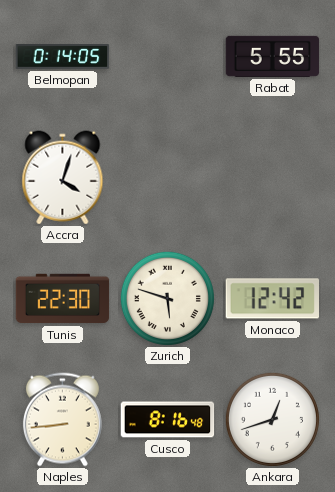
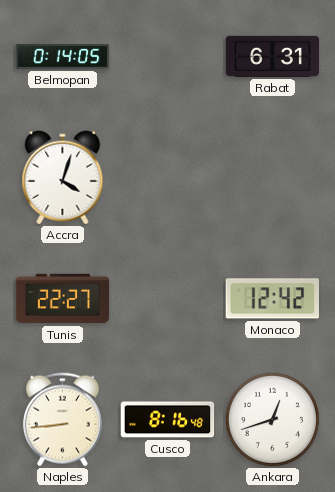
Rabat: 5:55 -> 6:31
Tunis: 22:30 -> 22:27
Zurich: 5:48 -> none
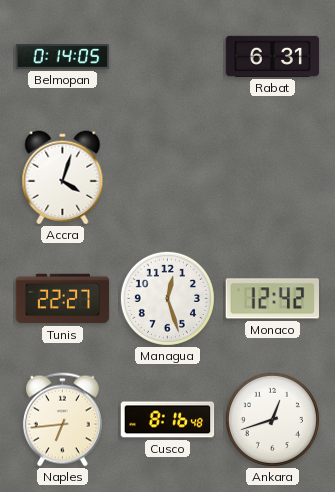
Managua: none -> 12:27
Naples: 8:44 -> 6:44
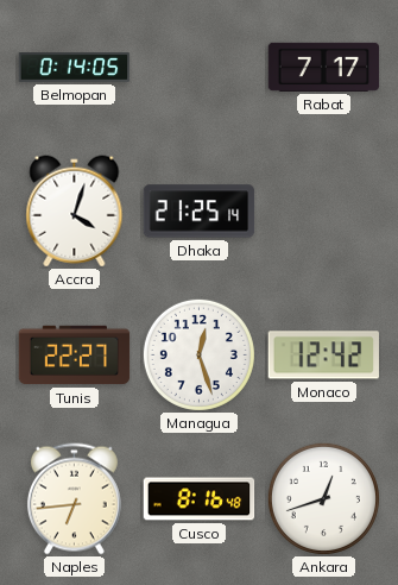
Rabat: 6:31 -> 7:17
Dhaka: none -> 21:25
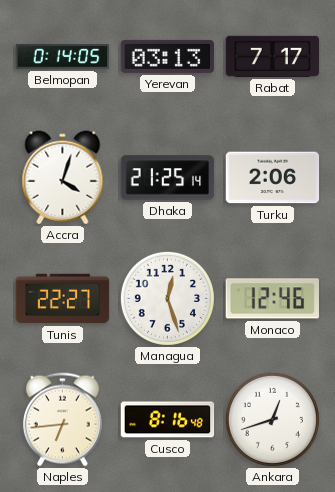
Yerevan: none -> 03:13
Turku: none -> 2:06
Monaco: 12:42 -> 12:46
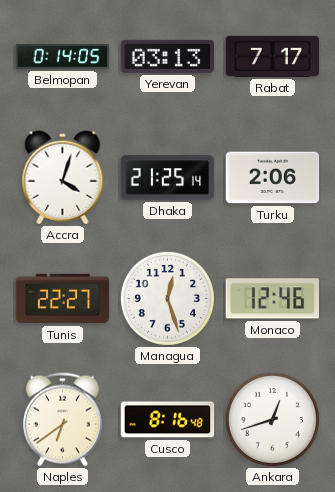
Naples: 6:44 -> 6:39
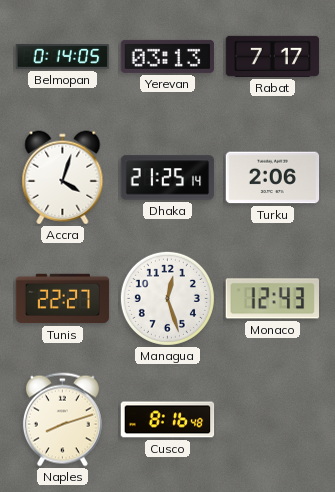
Monaco: 12:46 -> 12:43
Naples: 6:39 -> 8:12
Ankara: 12:42 -> none
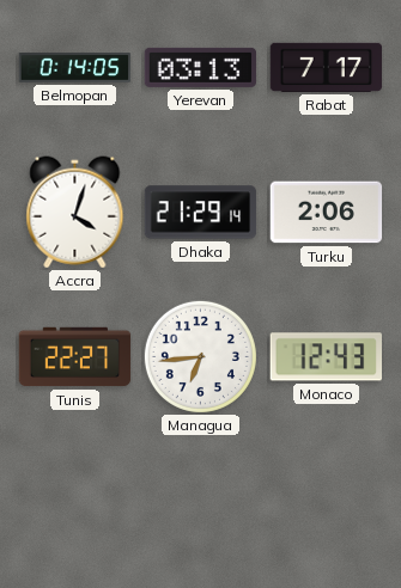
Dhaka: 21:25 -> 21:29
Managua: 12:27 -> 6:44
Naples: 8:12 -> none
Cusco: 8:16 -> none
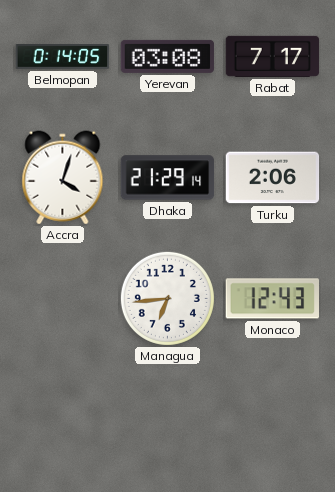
Yerevan: 03:13 -> 03:08
Tunis: 22:27 -> none
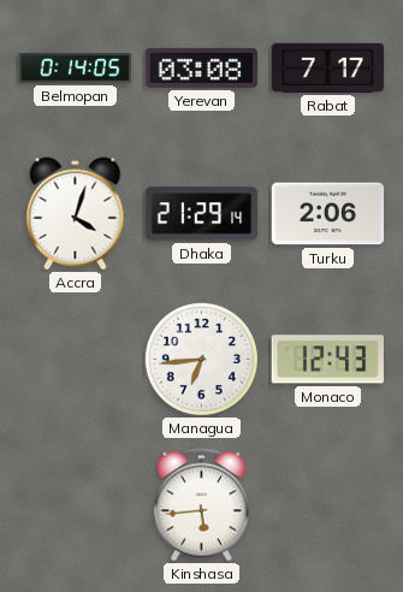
Kinshasa: none -> 5:44
